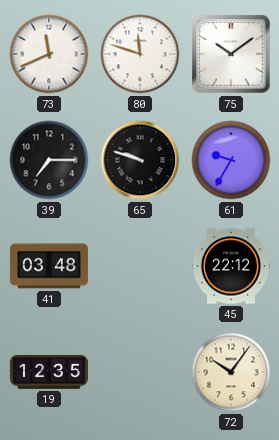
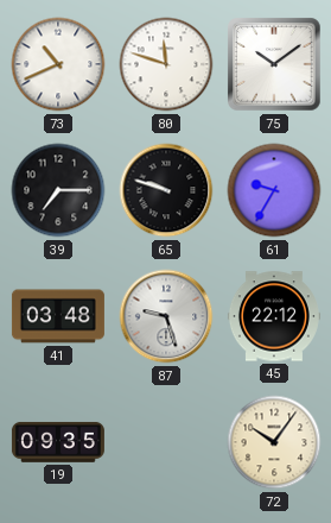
73: 11:41 -> 10:41
87: none -> 9:27
19: 12:35 -> 09:35
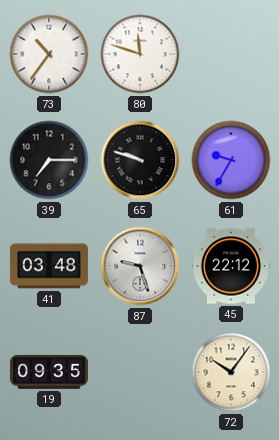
73: 10:41 -> 10:36
75: 10:09 -> none
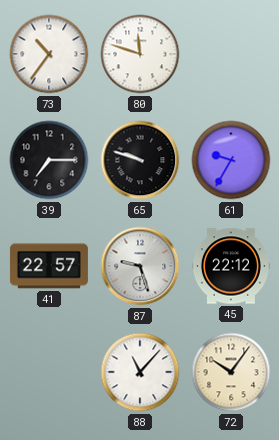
41: 03:48 -> 22:57
19: 09:35 -> none
88: none -> 11:07
